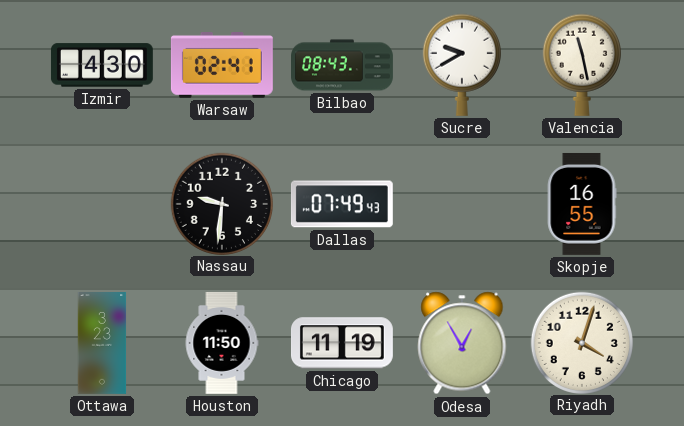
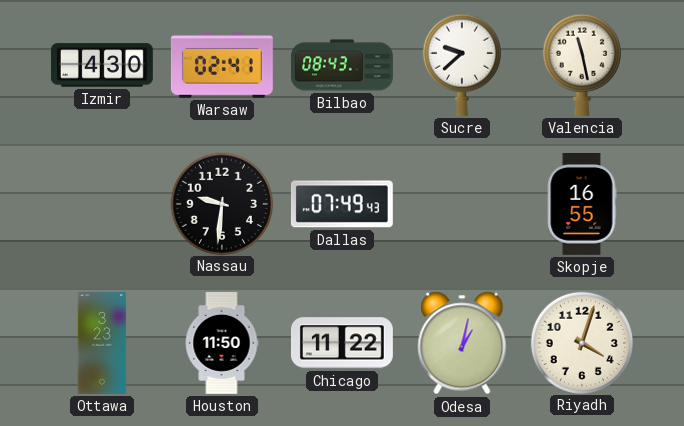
Sucre: 9:40 -> 9:38
Chicago: 11:19 -> 11:22
Odesa: 12:55 -> 1:02
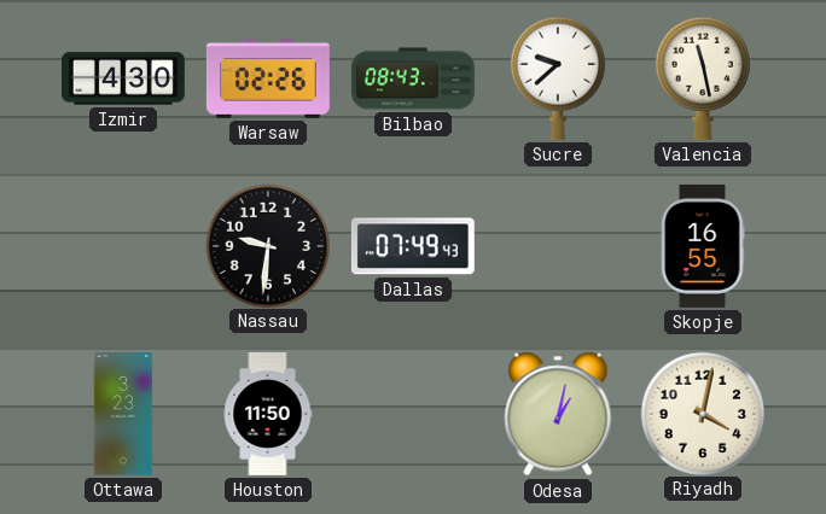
Warsaw: 02:41 -> 02:26
Chicago: 11:22 -> none
Riyadh: 4:03 -> 4:02
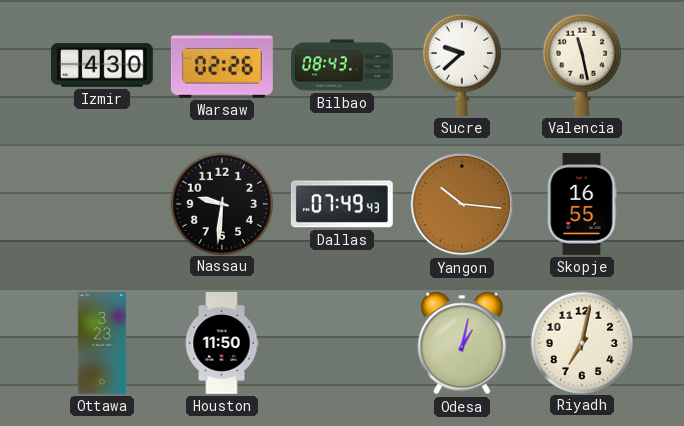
Yangon: none -> 10:16
Riyadh: 4:02 -> 7:02
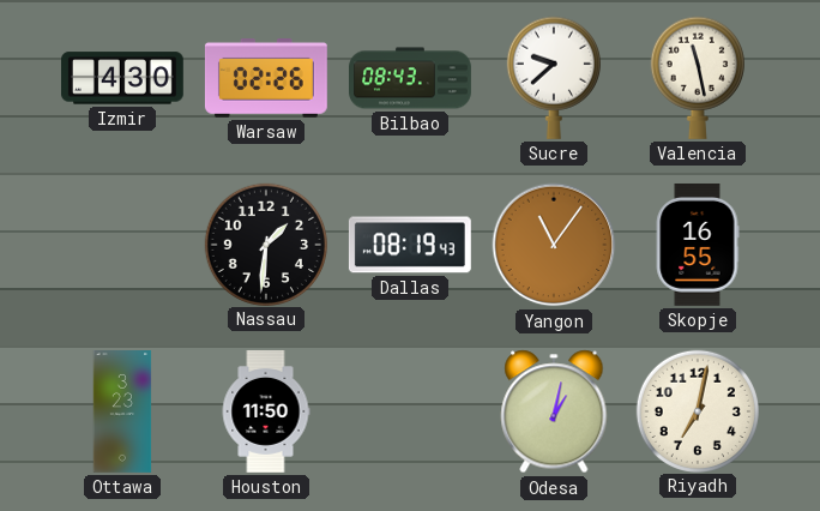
Nassau: 9:31 -> 1:31
Dallas: 07:49 -> 08:19
Yangon: 10:16 -> 11:06
